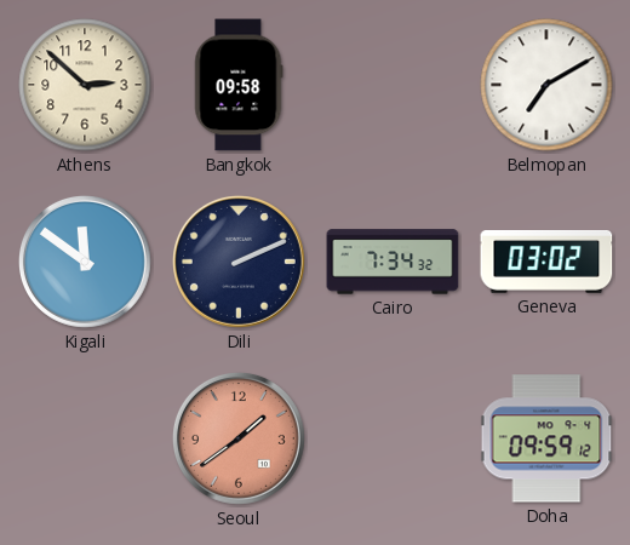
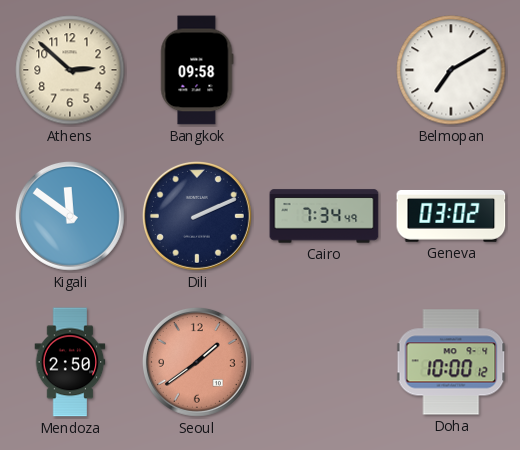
Cairo: 7:34:32 -> 7:34:49
Mendoza: none -> 2:50
Doha: 09:59 -> 10:00
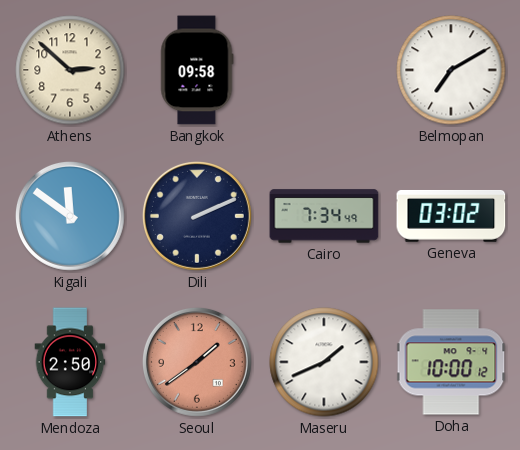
Maseru: none -> 1:41
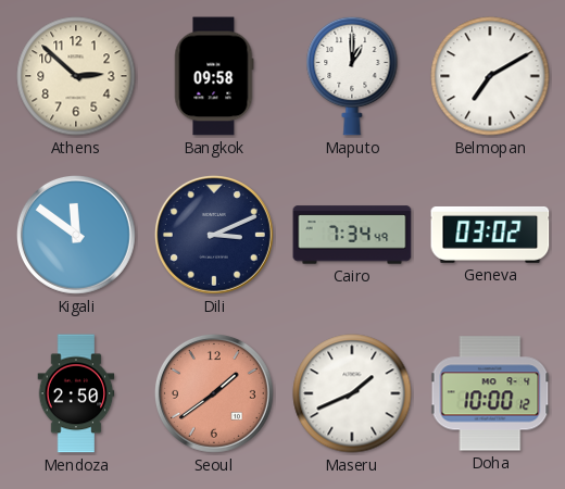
Maputo: none -> 1:00
Dili: 2:11 -> 3:11
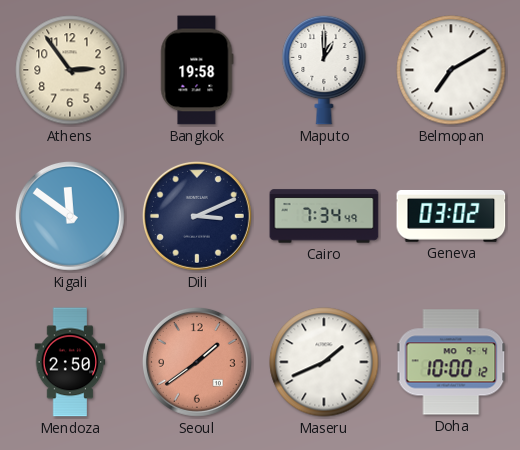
Athens: 2:52 -> 2:54
Bangkok: 09:58 -> 19:58
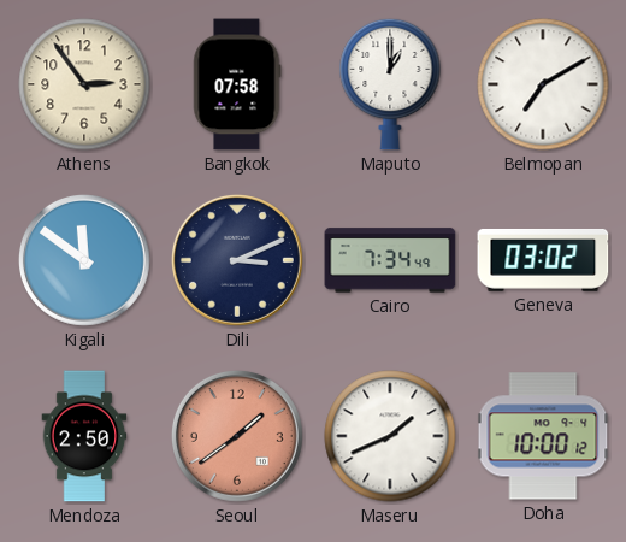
Bangkok: 19:58 -> 07:58
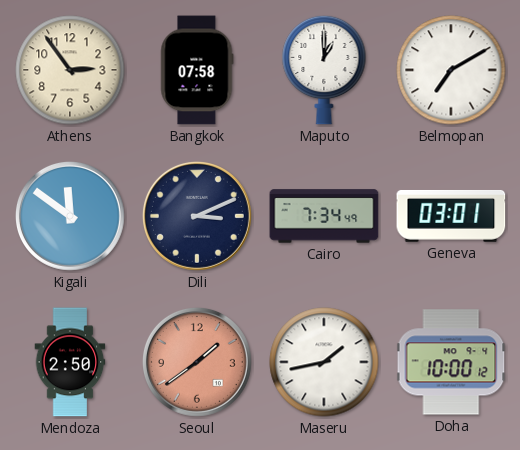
Geneva: 03:02 -> 03:01
Maseru: 1:41 -> 1:43
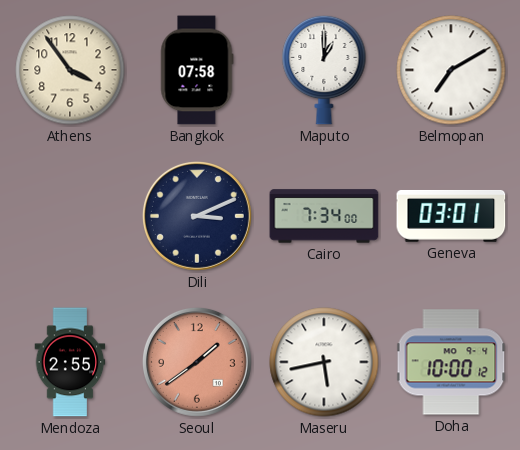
Athens: 2:54 -> 3:54
Kigali: 11:51 -> none
Cairo: 7:34:49 -> 7:34:00
Mendoza: 2:50 -> 2:55
Maseru: 1:43 -> 5:43
